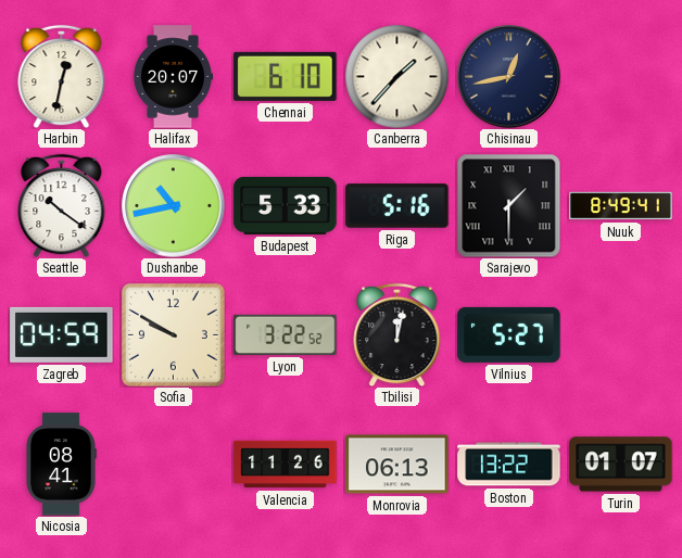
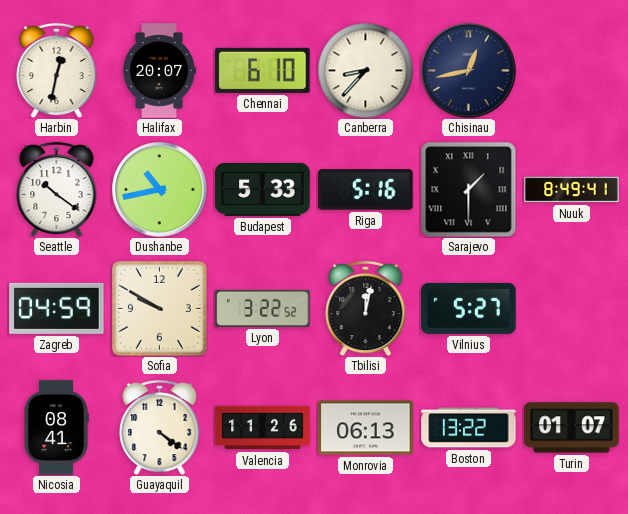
Canberra: 1:37 -> 8:37
Guayaquil: none -> 4:21
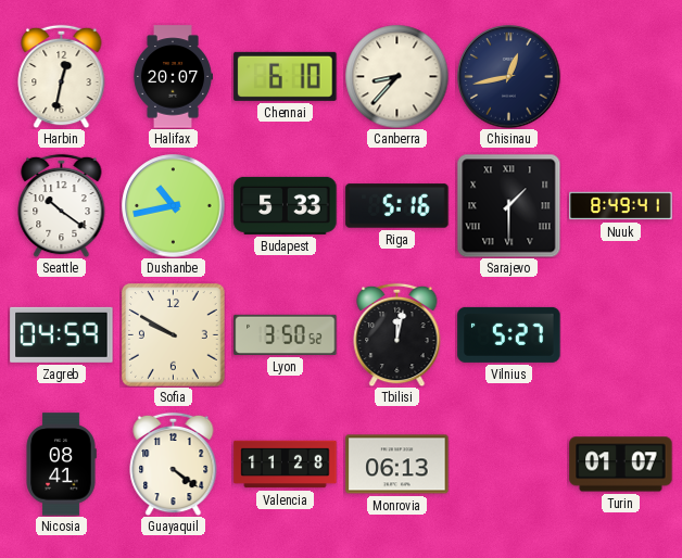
Lyon: 3:22 -> 3:50
Valencia: 11:26 -> 11:28
Boston: 13:22 -> none
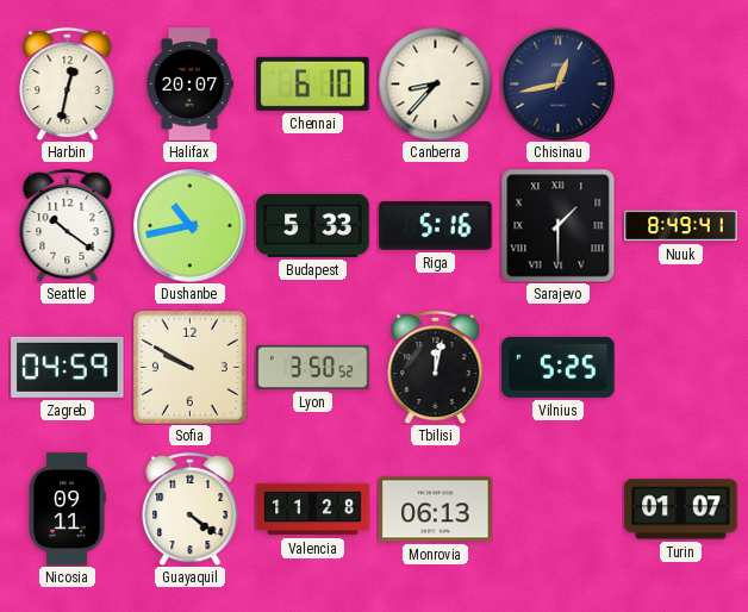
Vilnius: 5:27 -> 5:25
Nicosia: 08:41 -> 09:11
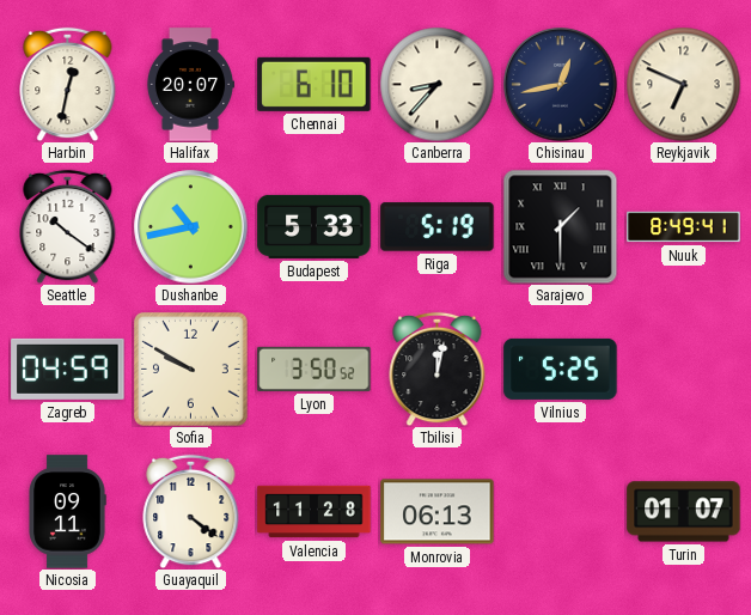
Reykjavik: none -> 6:49
Riga: 5:16 -> 5:19
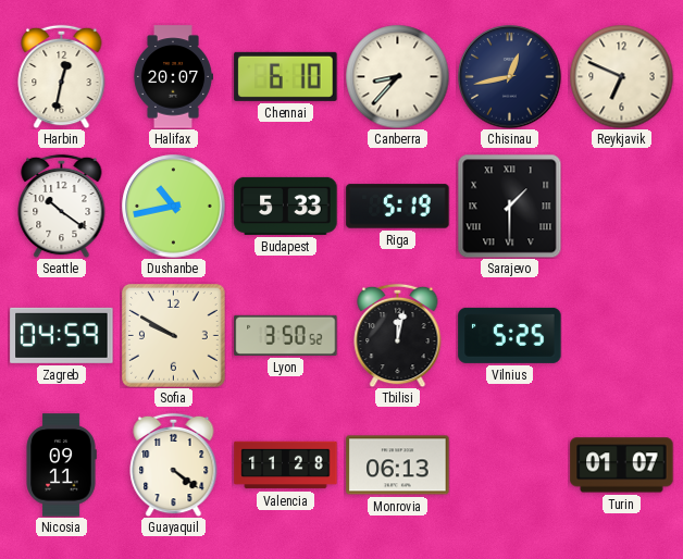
Nuuk: 8:49 -> none
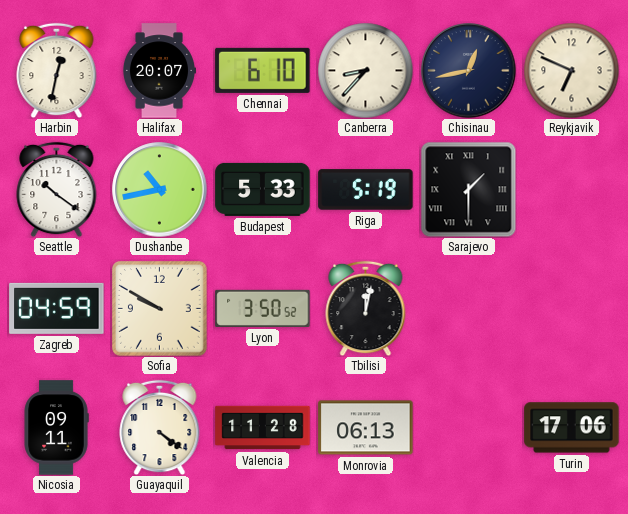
Vilnius: 5:25 -> none
Turin: 01:07 -> 17:06
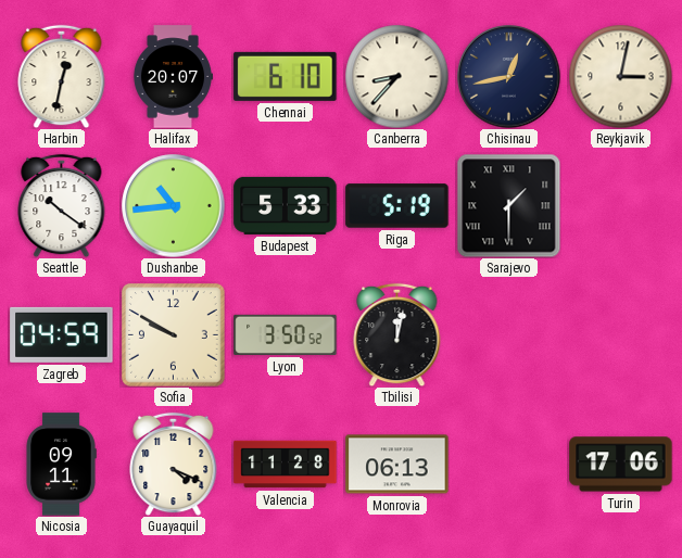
Reykjavik: 6:49 -> 3:02
Dushanbe: 10:43 -> 10:44
Guayaquil: 4:21 -> 4:19
